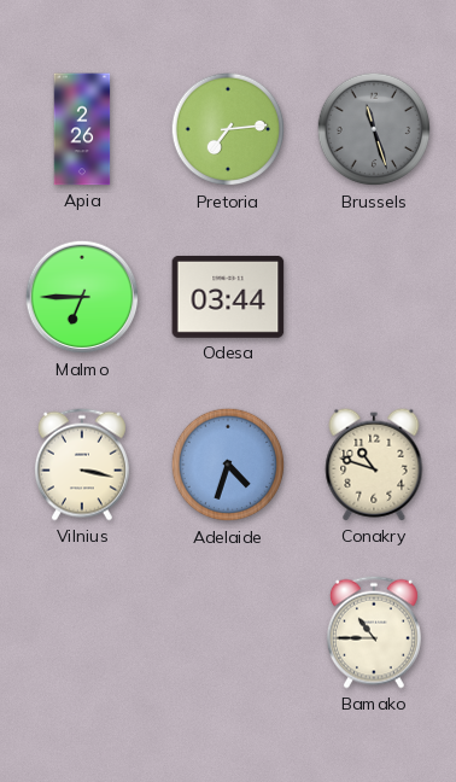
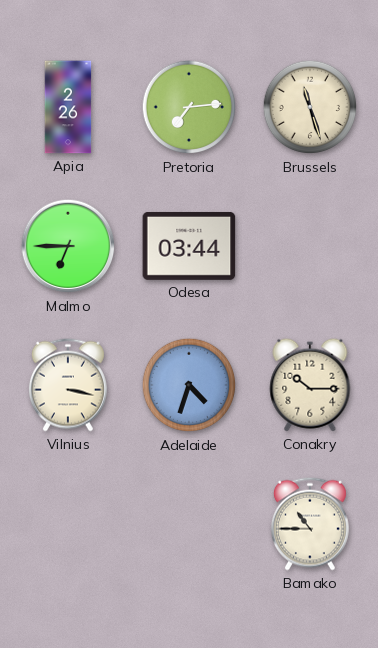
Brussels dial: grey -> cream
Conakry: 10:48 -> 10:15
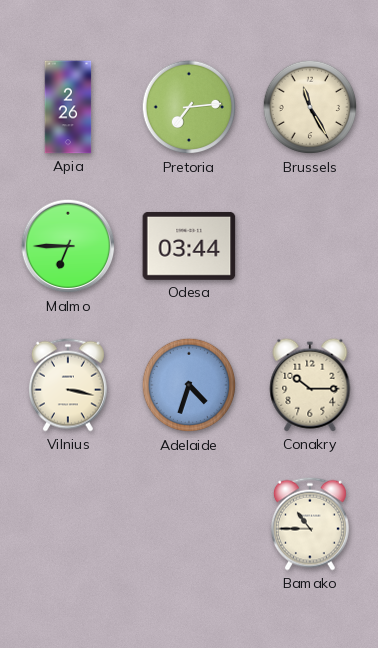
Brussels: 11:27 -> 11:25
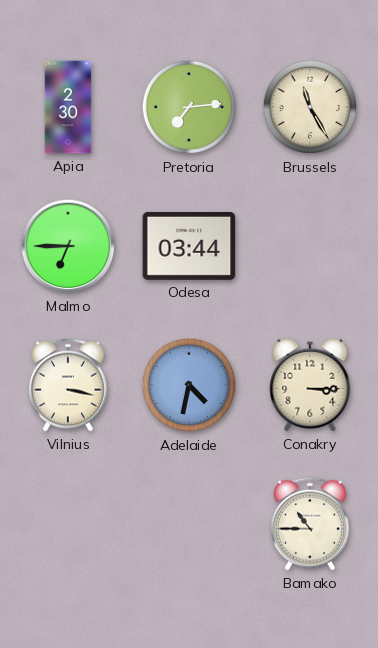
Apia: 2:26 -> 2:30
Adelaide: 4:33 -> 4:32
Conakry: 10:15 -> 3:15
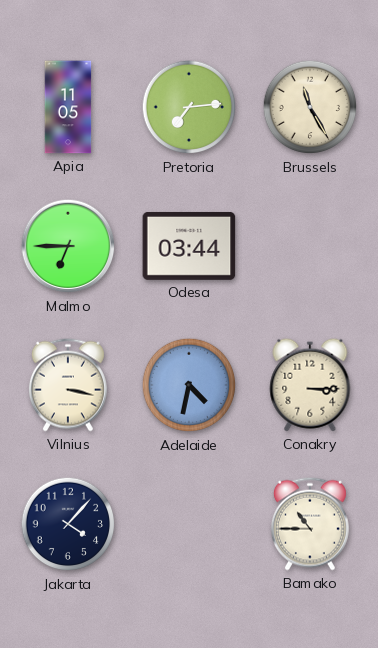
Apia: 2:30 -> 11:05
Jakarta: none -> 4:07
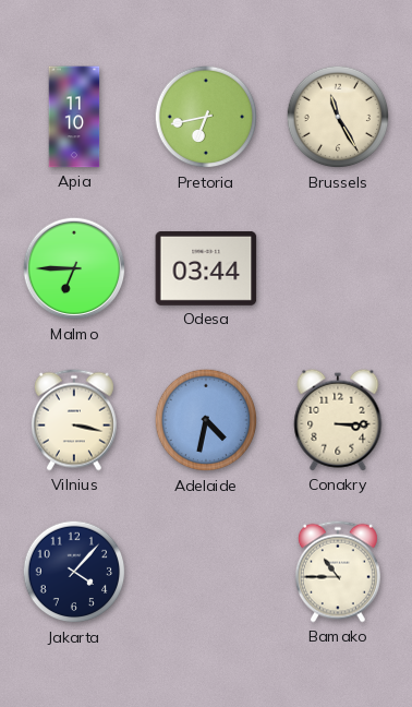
Apia: 11:05 -> 11:10
Pretoria: 7:14 -> 6:43
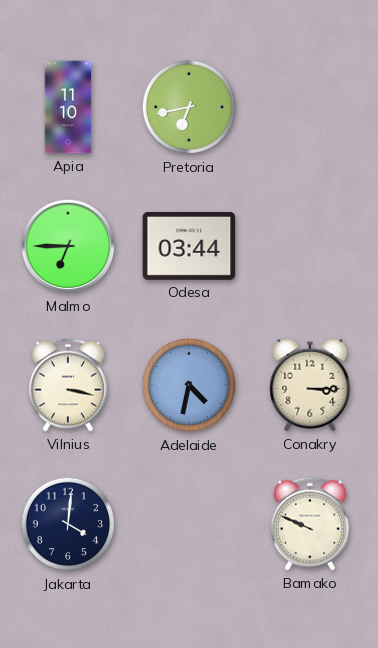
Brussels: 11:25 -> none
Jakarta: 4:07 -> 4:01
Bamako: 10:45 -> 9:49
